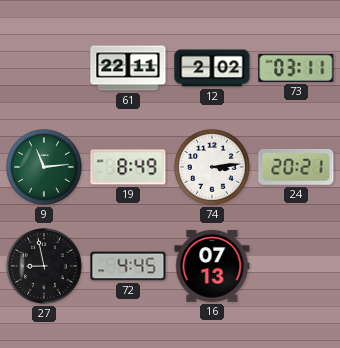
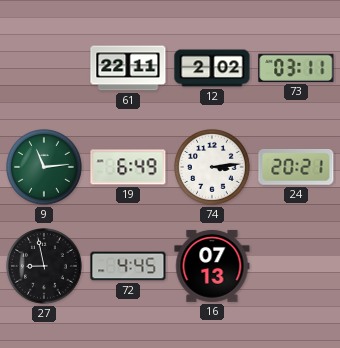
19: 8:49 -> 6:49
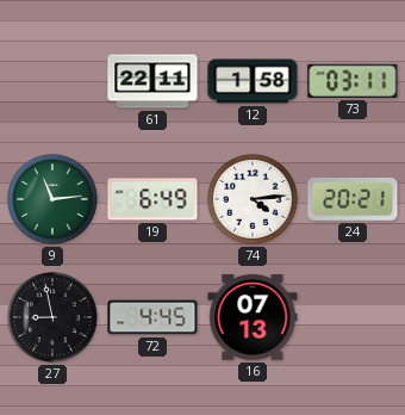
12: 2:02 -> 1:58
74: 3:14 -> 4:14
